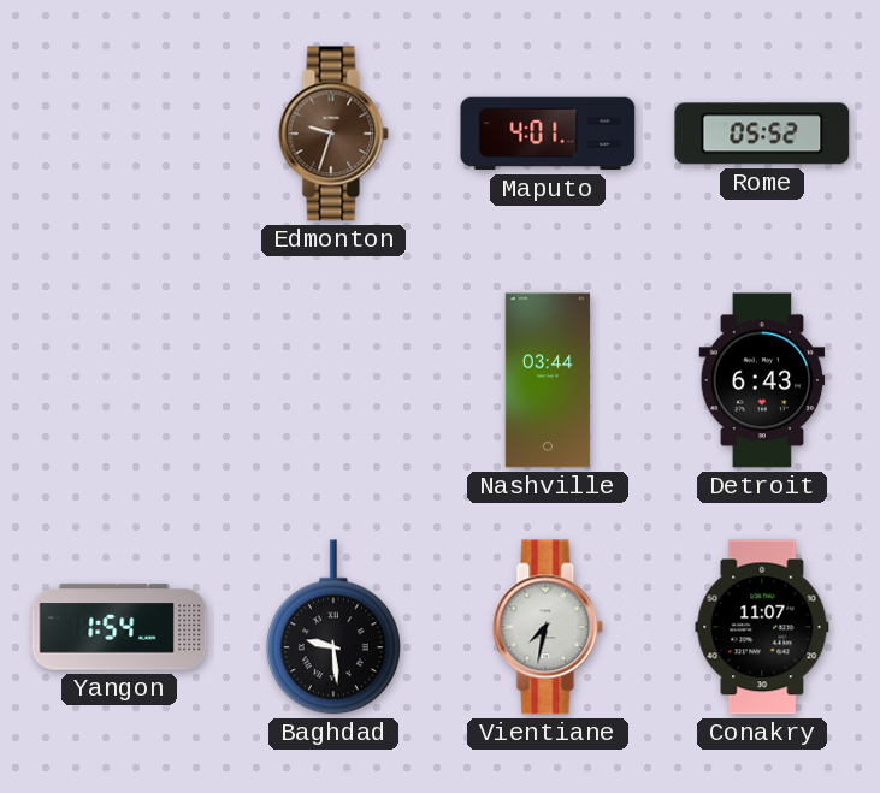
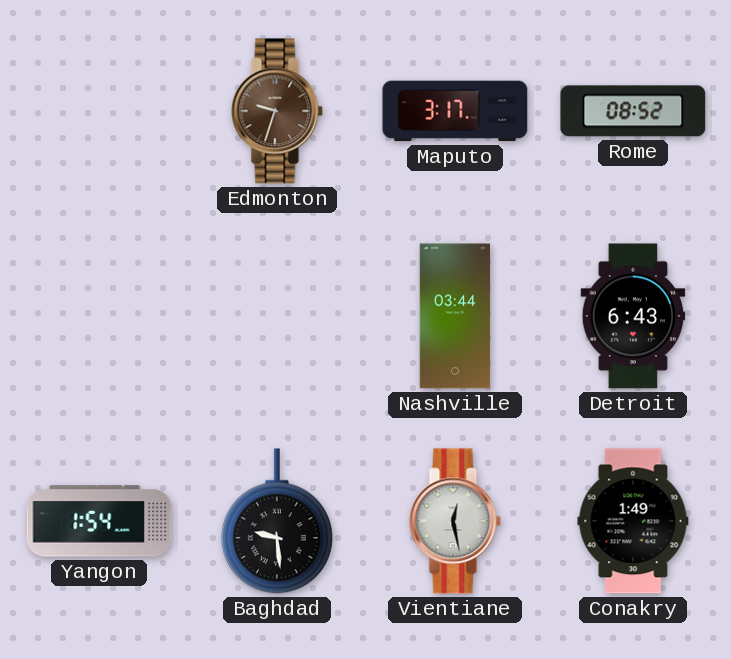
Maputo: 4:01 -> 3:17
Rome: 05:52 -> 08:52
Vientiane: 7:32 -> 12:28
Conakry: 11:07 -> 1:49
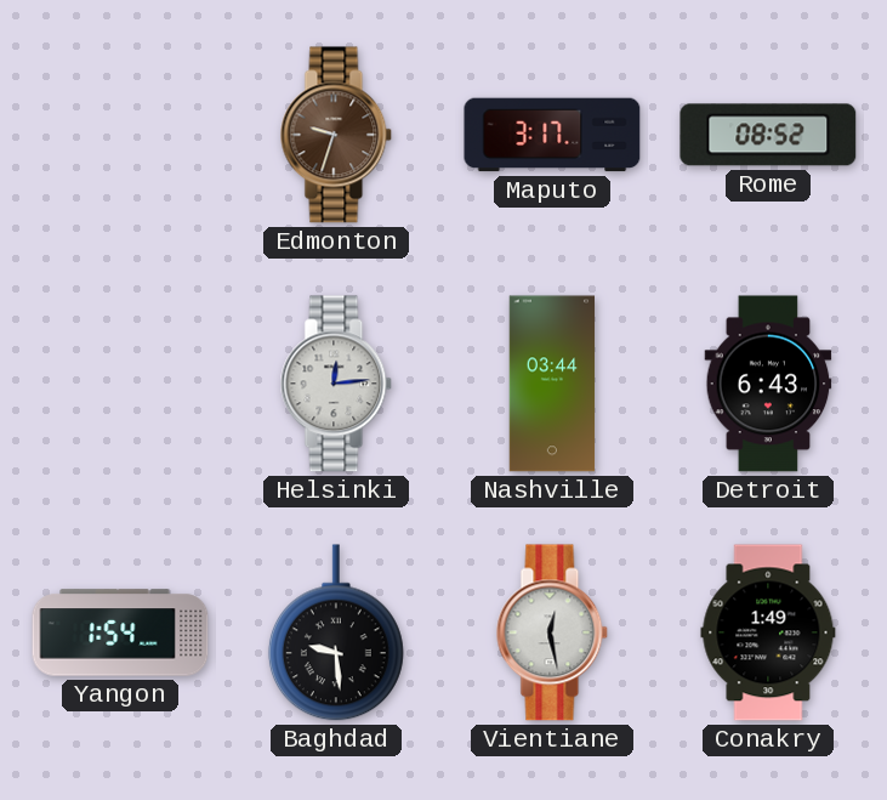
Helsinki: none -> 12:14
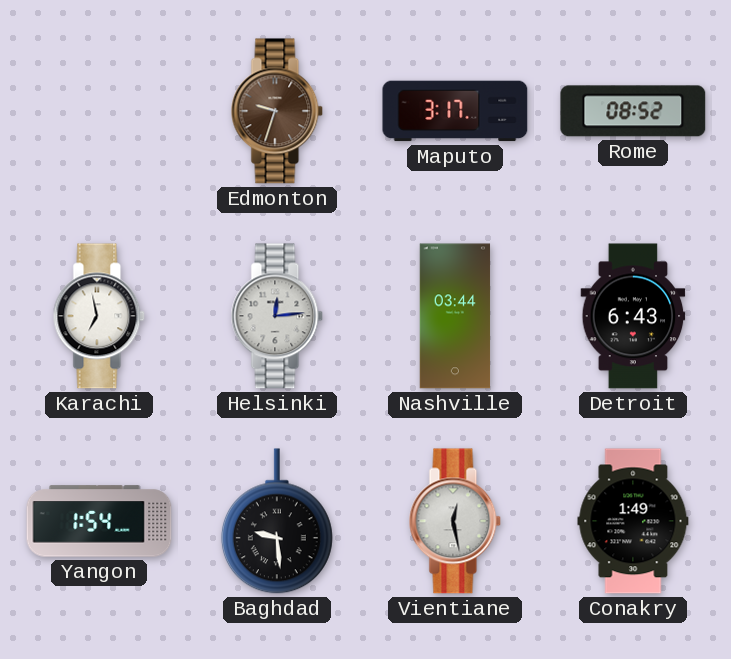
Karachi: none -> 6:58
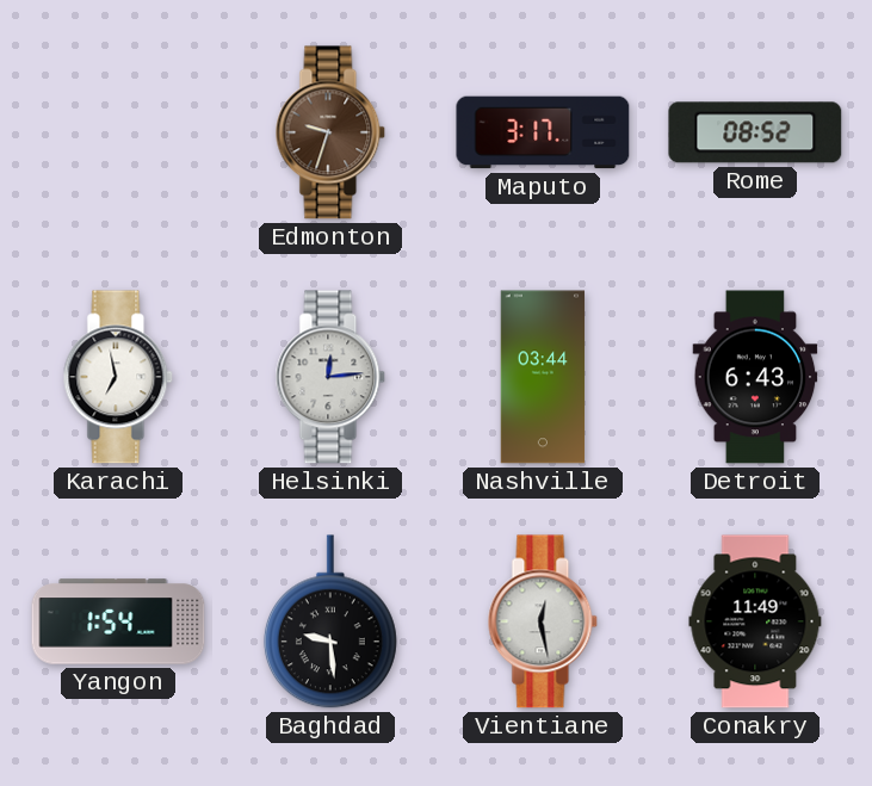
Conakry: 1:49 -> 11:49
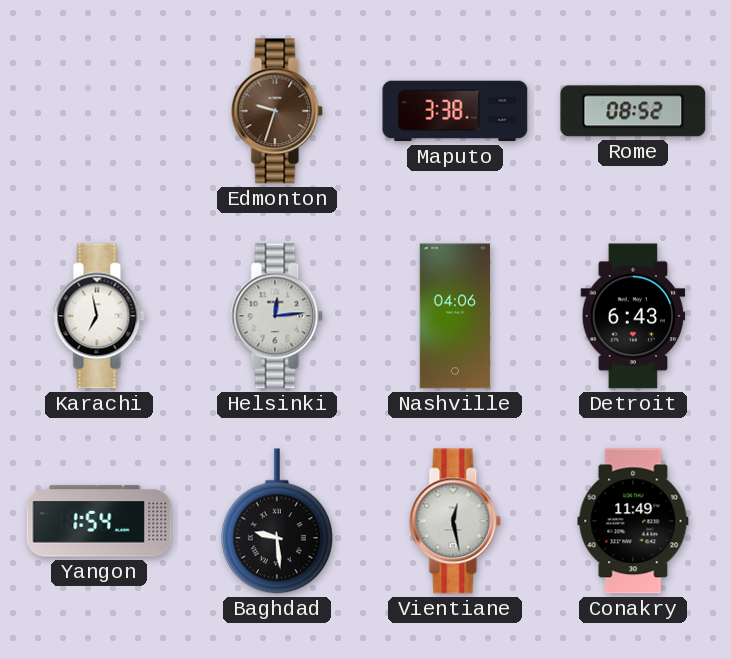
Maputo: 3:17 -> 3:38
Nashville: 03:44 -> 04:06
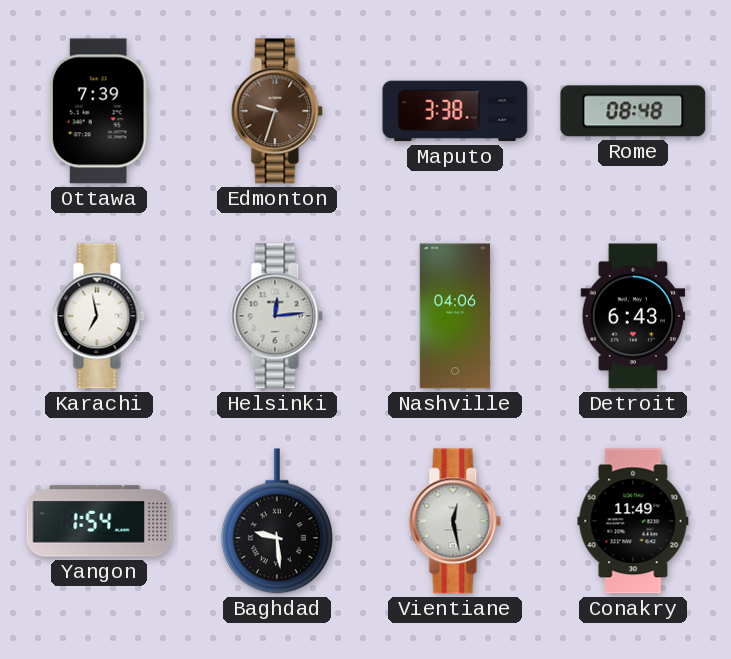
Ottawa: none -> 7:39
Rome: 08:52 -> 08:48
